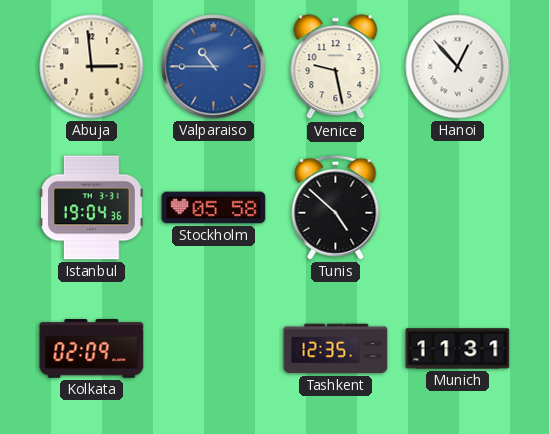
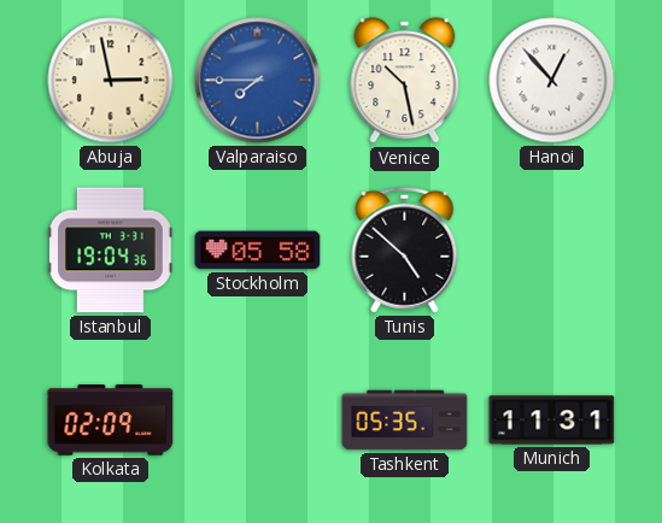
Abuja: 2:59 -> 2:58
Valparaiso: 10:45 -> 7:45
Venice: 9:28 -> 10:28
Tashkent: 12:35 -> 05:35
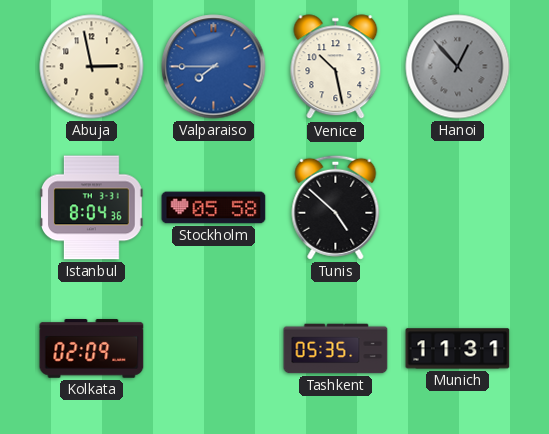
Hanoi dial: white -> grey
Istanbul: 19:04 -> 8:04
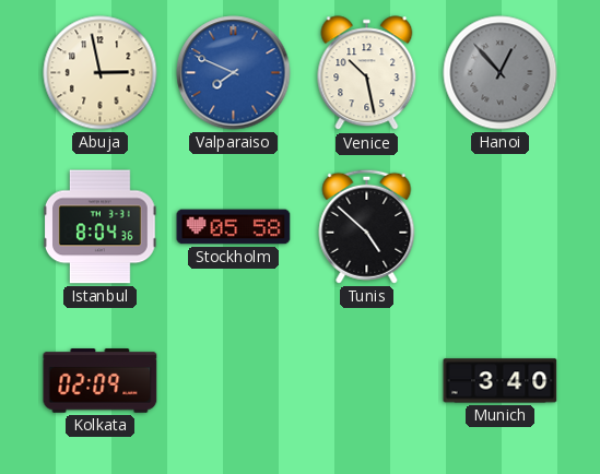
Valparaiso: 7:45 -> 7:49
Tashkent: 05:35 -> none
Munich: 11:31 -> 3:40
